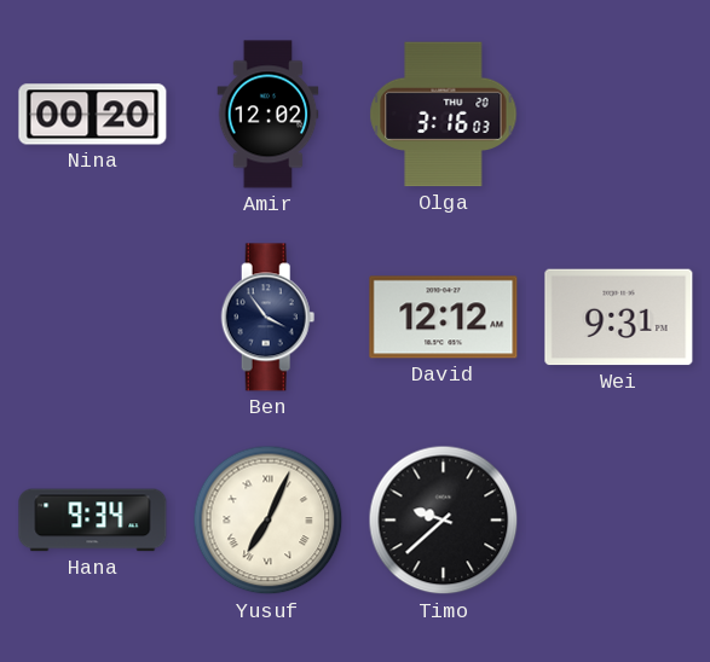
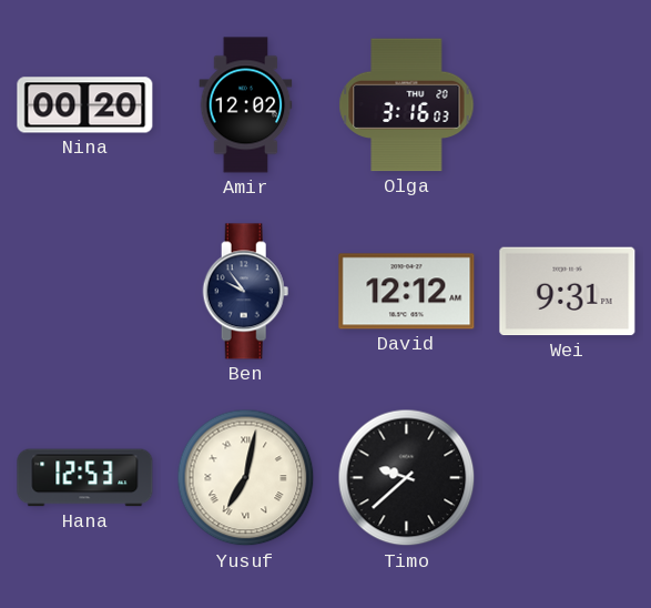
Ben: 3:54 -> 9:54
Hana: 9:34 -> 12:53
Yusuf: 7:04 -> 7:02
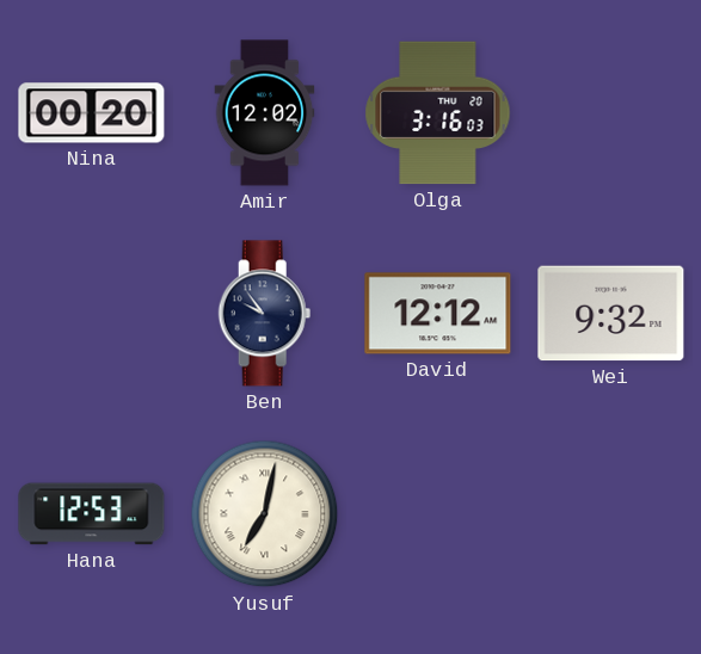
Wei: 9:31 -> 9:32
Timo: 9:38 -> none
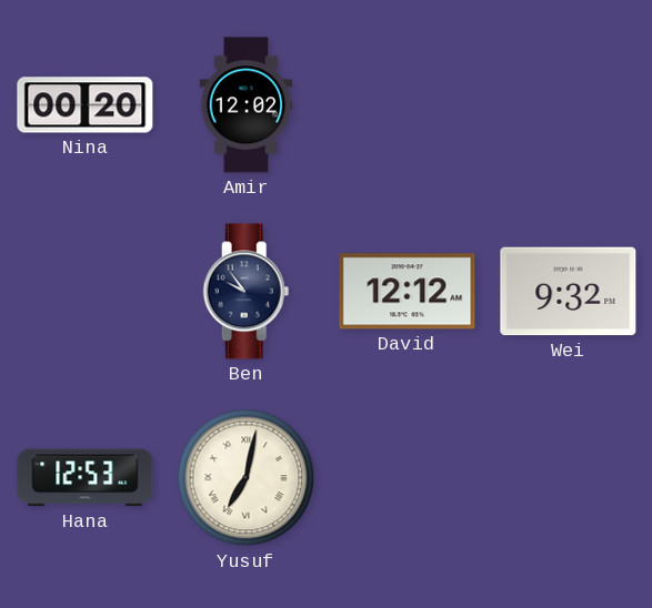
Olga: 3:16 -> none
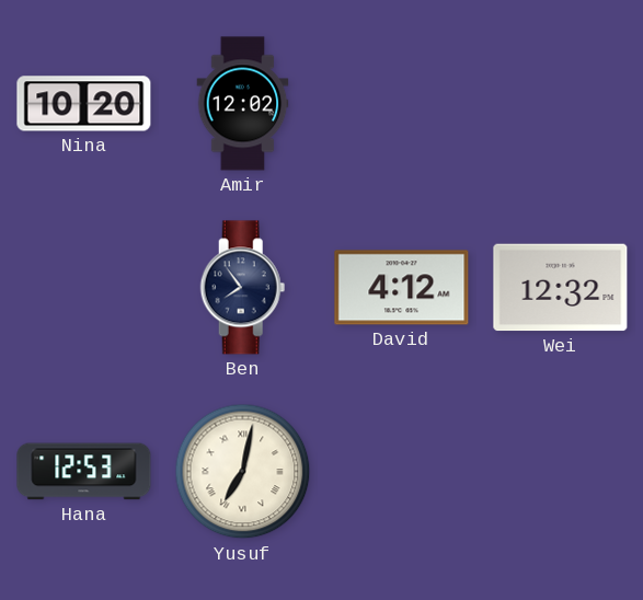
Nina: 00:20 -> 10:20
Ben: 9:54 -> 7:54
David: 12:12 -> 4:12
Wei: 9:32 -> 12:32
